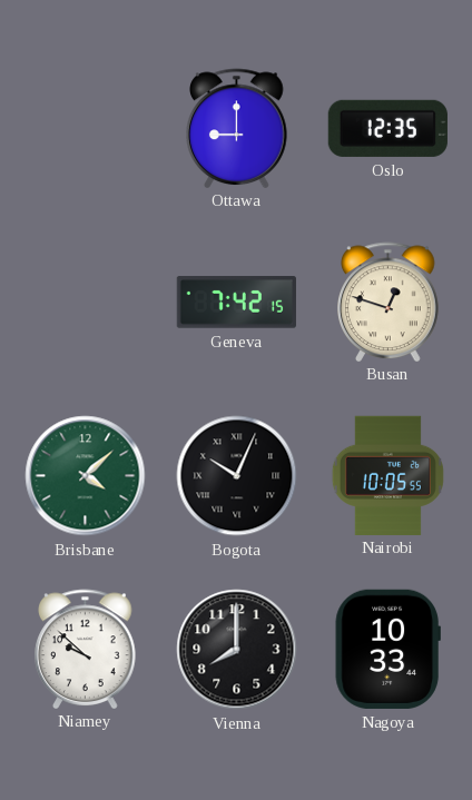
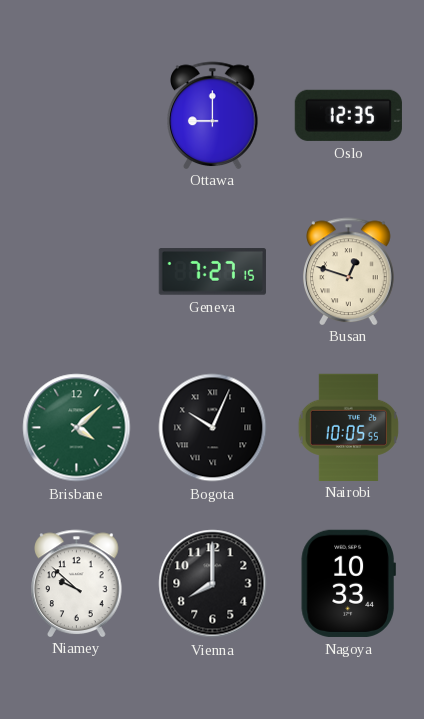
Geneva: 7:42 -> 7:27
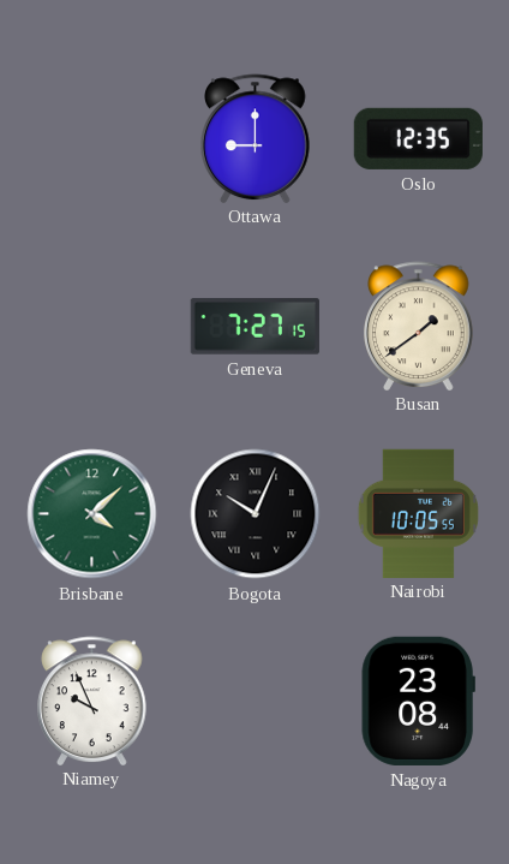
Busan: 12:48 -> 1:39
Niamey: 9:52 -> 9:56
Vienna: 8:00 -> none
Nagoya: 10:33 -> 23:08
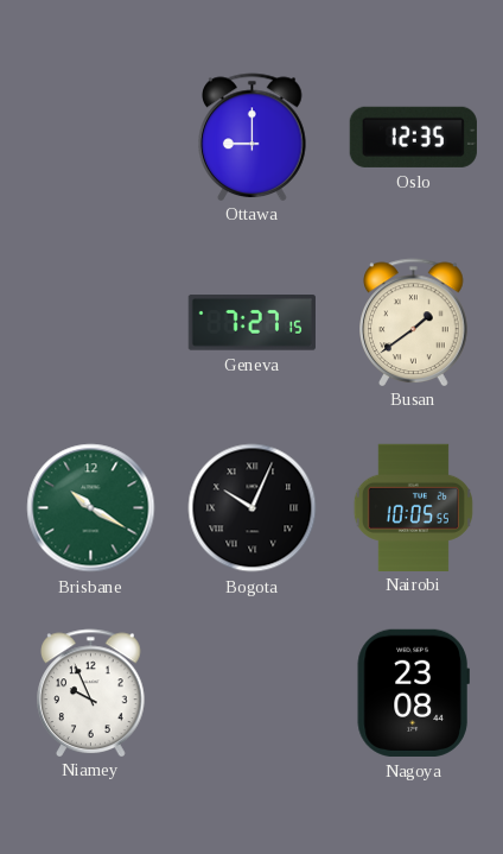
Brisbane: 4:08 -> 10:20
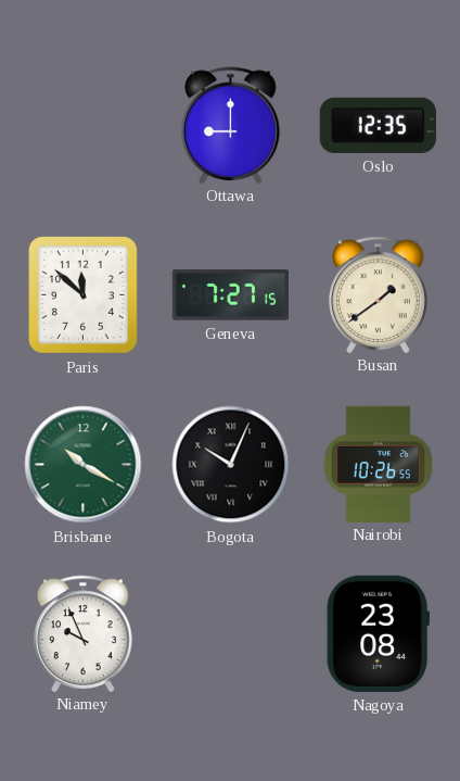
Paris: none -> 11:52
Nairobi: 10:05 -> 10:26
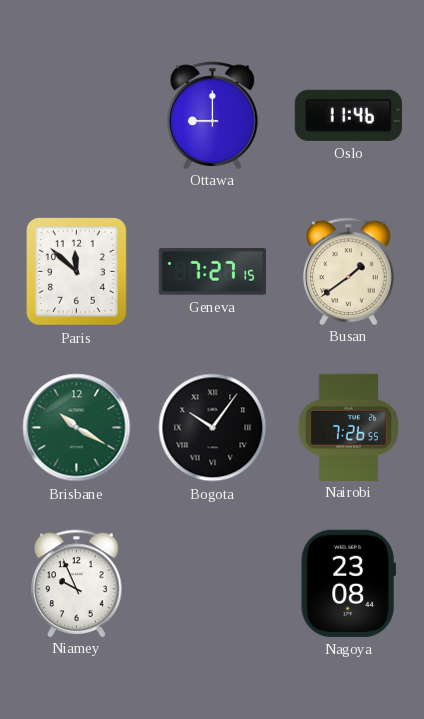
Oslo: 12:35 -> 11:46
Bogota: 10:04 -> 10:06
Nairobi: 10:26 -> 7:26
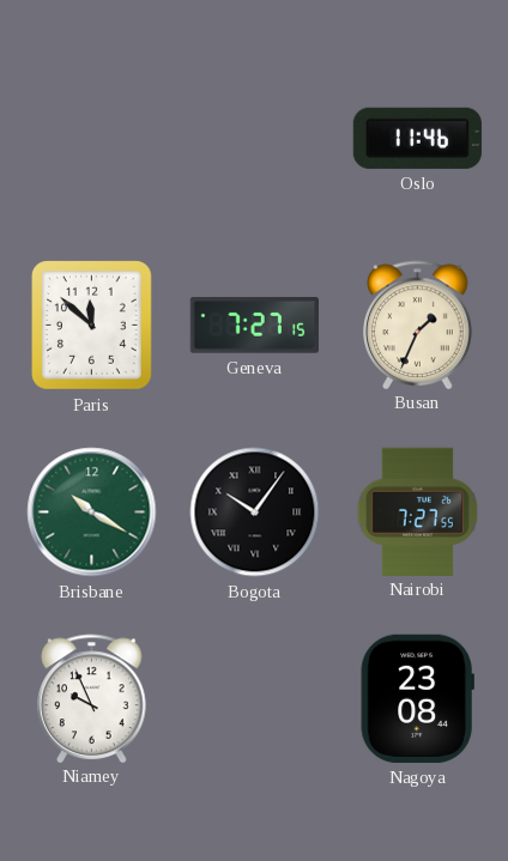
Ottawa: 9:00 -> none
Busan: 1:39 -> 1:34
Nairobi: 7:26 -> 7:27
